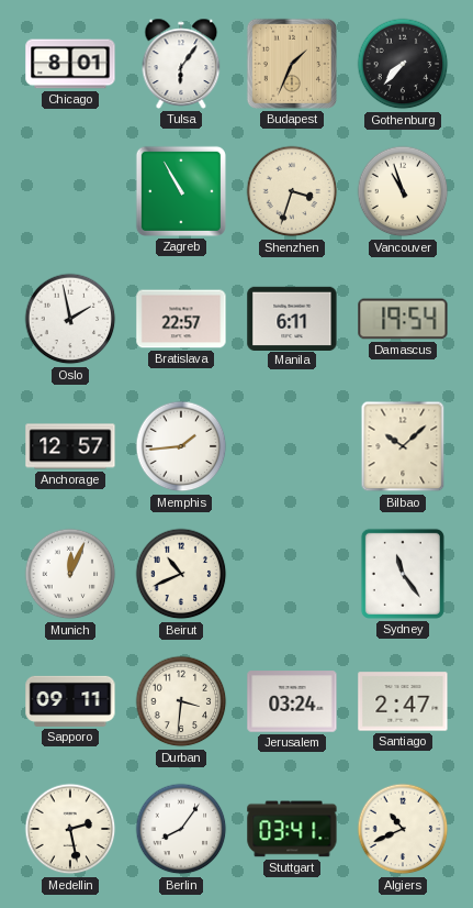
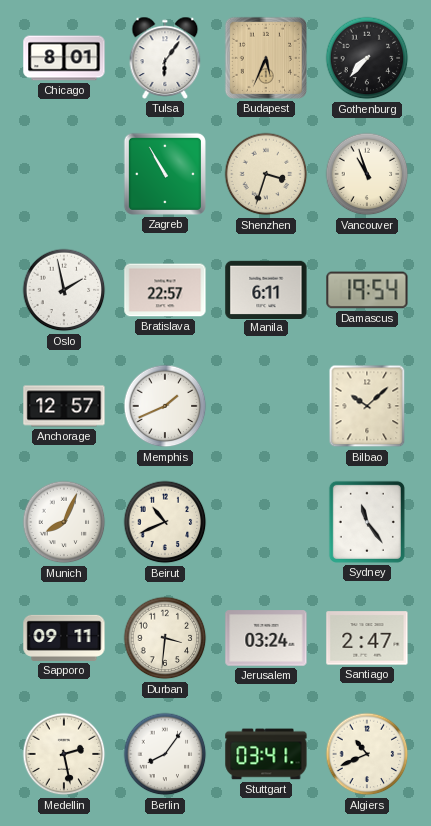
Budapest: 1:34 -> 5:34
Memphis: 1:44 -> 1:41
Munich: 12:04 -> 8:04
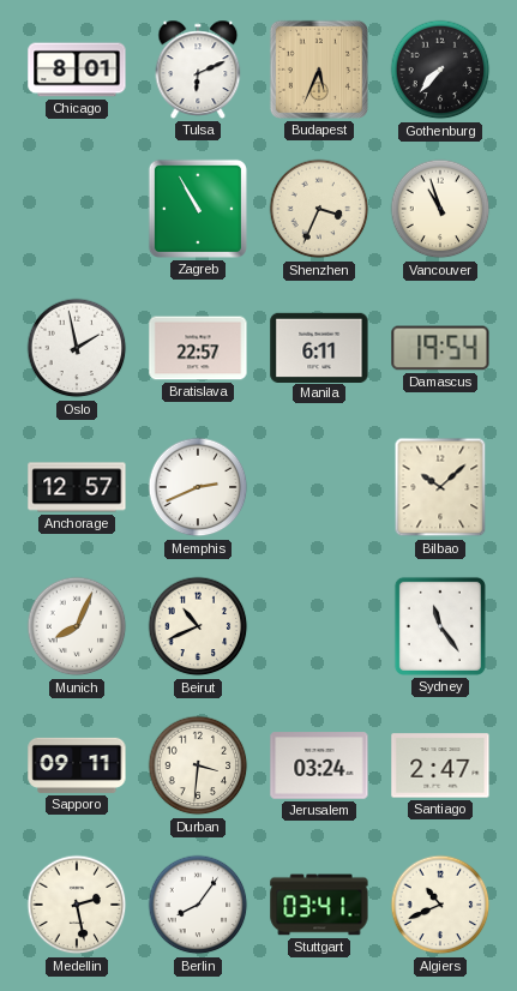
Tulsa: 6:06 -> 6:11
Shenzhen: 3:33 -> 3:34
Memphis: 1:41 -> 2:41
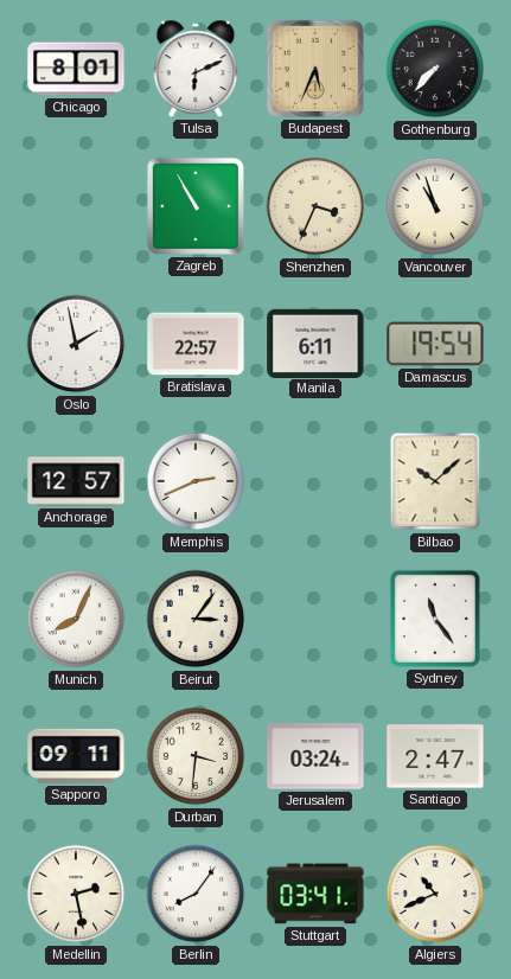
Beirut: 10:41 -> 3:06
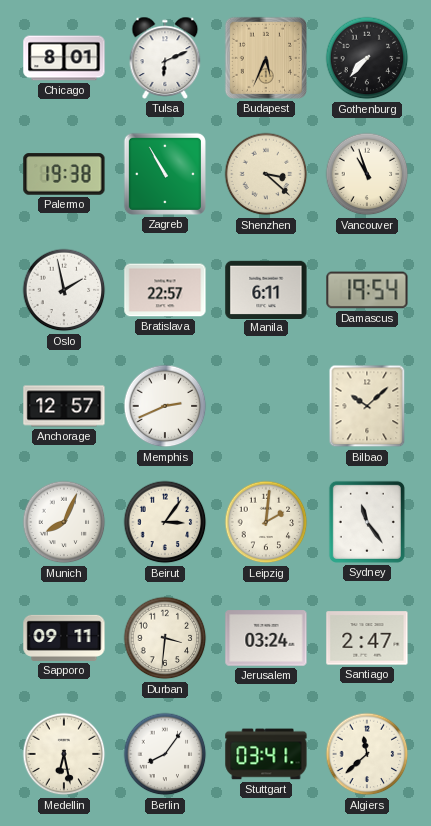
Palermo: none -> 19:38
Shenzhen: 3:34 -> 3:22
Leipzig: none -> 2:01
Medellin: 2:28 -> 6:28
Algiers: 10:41 -> 11:38
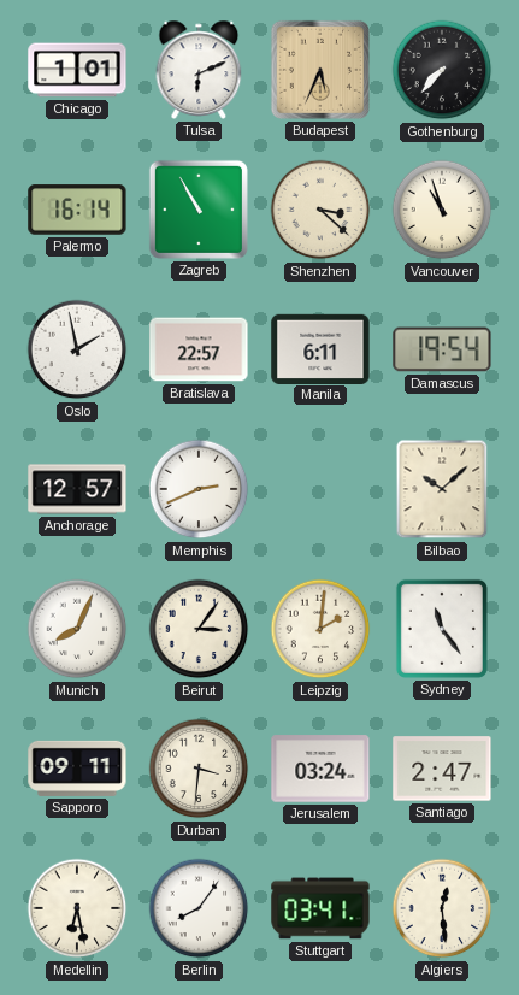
Chicago: 8:01 -> 1:01
Palermo: 19:38 -> 16:14
Algiers: 11:38 -> 12:29
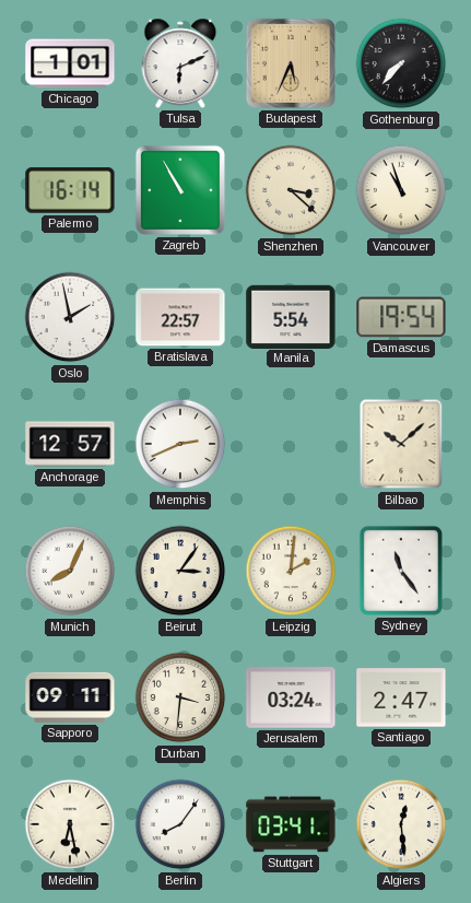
Manila: 6:11 -> 5:54
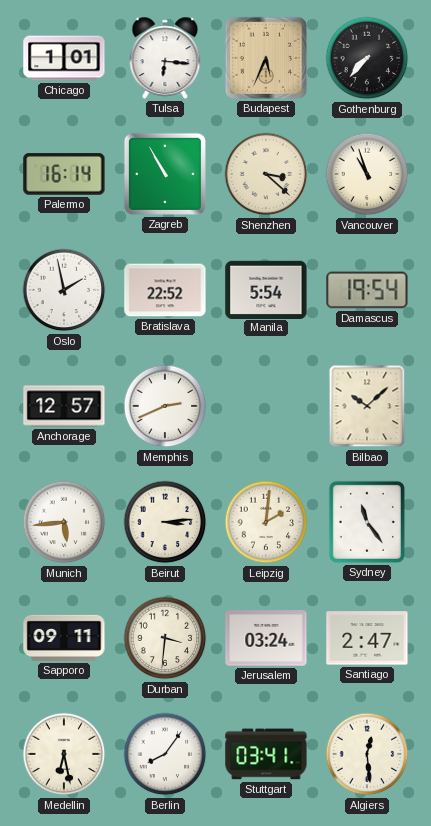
Tulsa: 6:11 -> 6:16
Bratislava: 22:57 -> 22:52
Munich: 8:04 -> 5:44
Beirut: 3:06 -> 3:14
